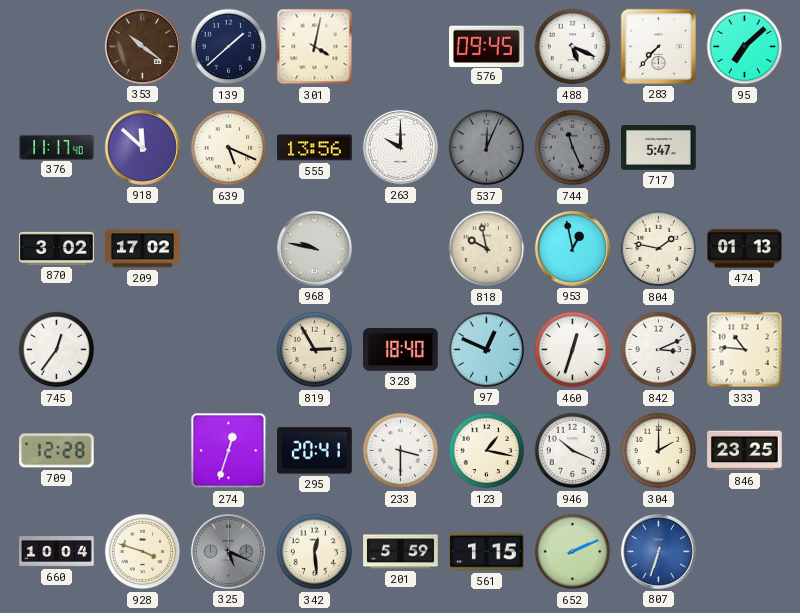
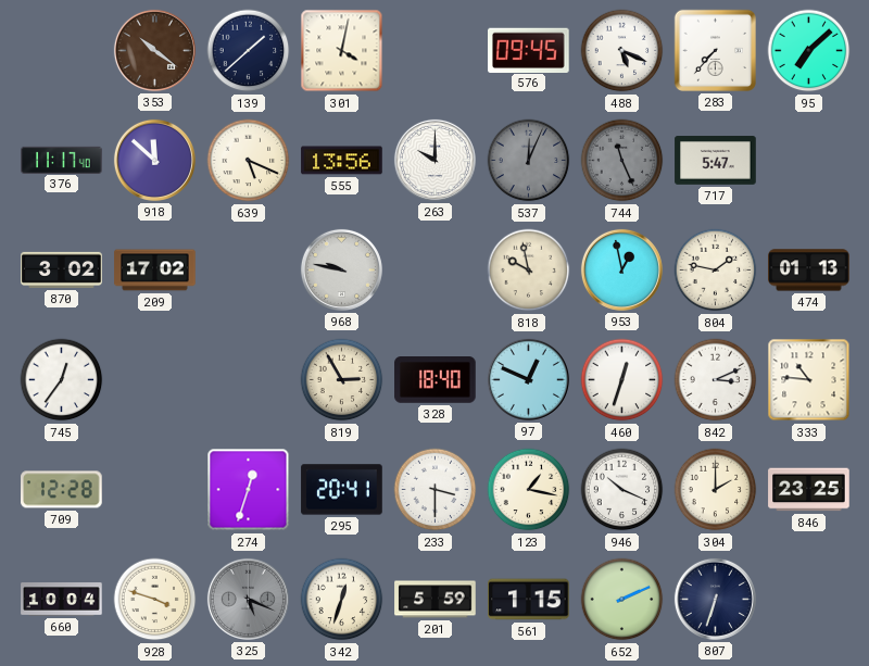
342: 12:29 -> 12:33
807 dial: blue -> navy
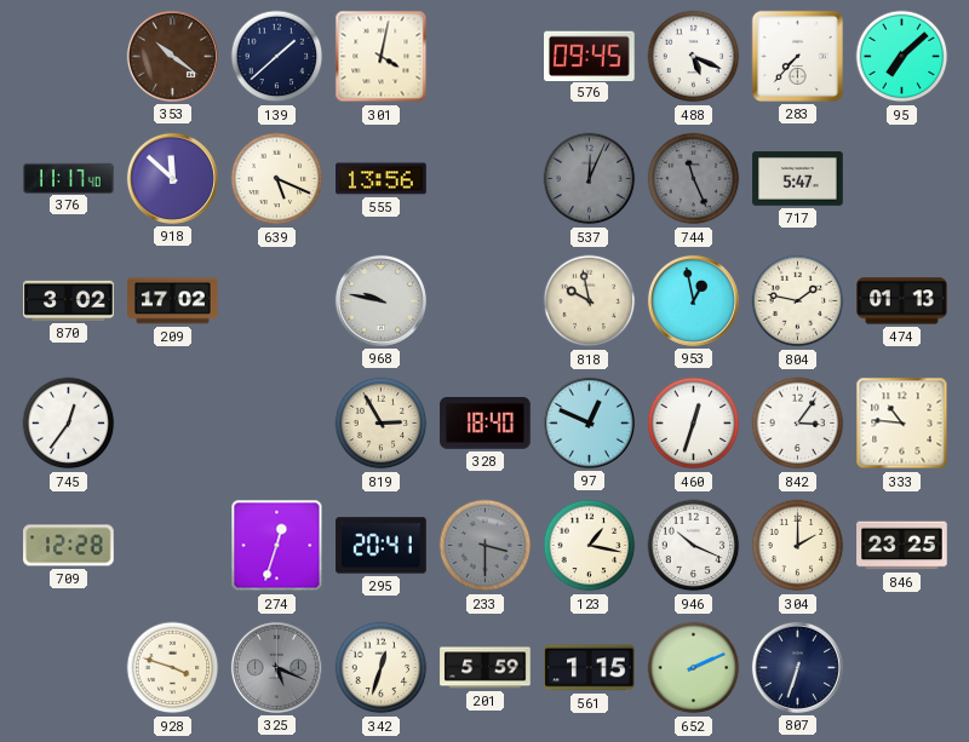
263: 10:00 -> none
842: 3:11 -> 3:06
233 dial: white -> grey
660: 10:04 -> none
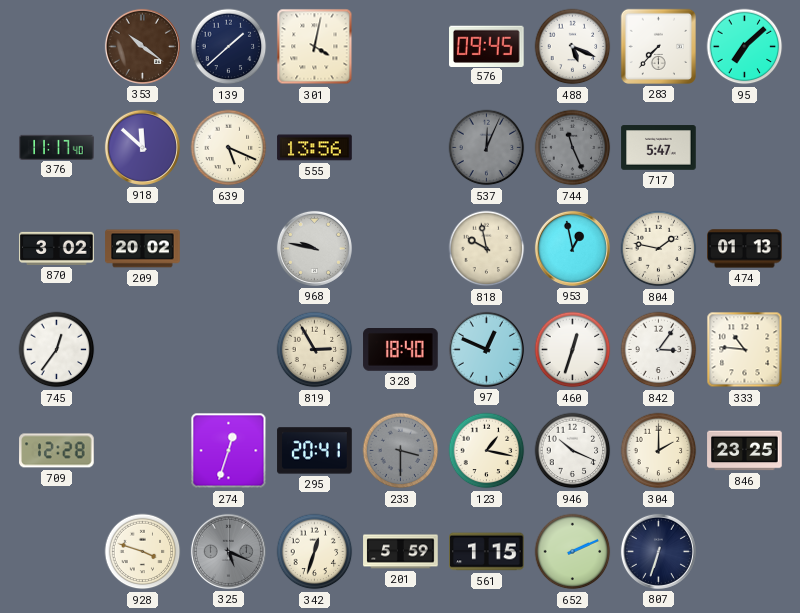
209: 17:02 -> 20:02
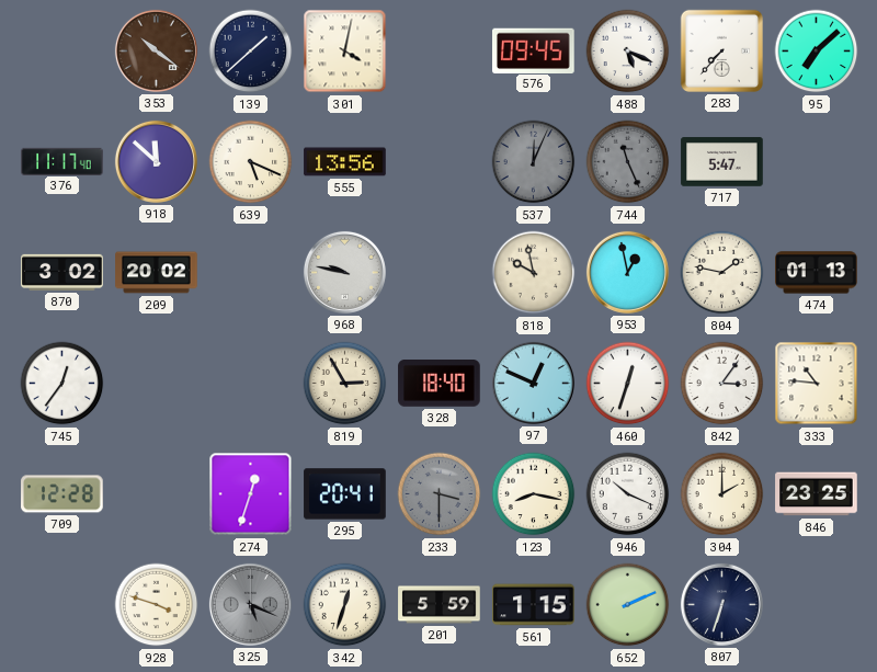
123: 1:17 -> 8:17
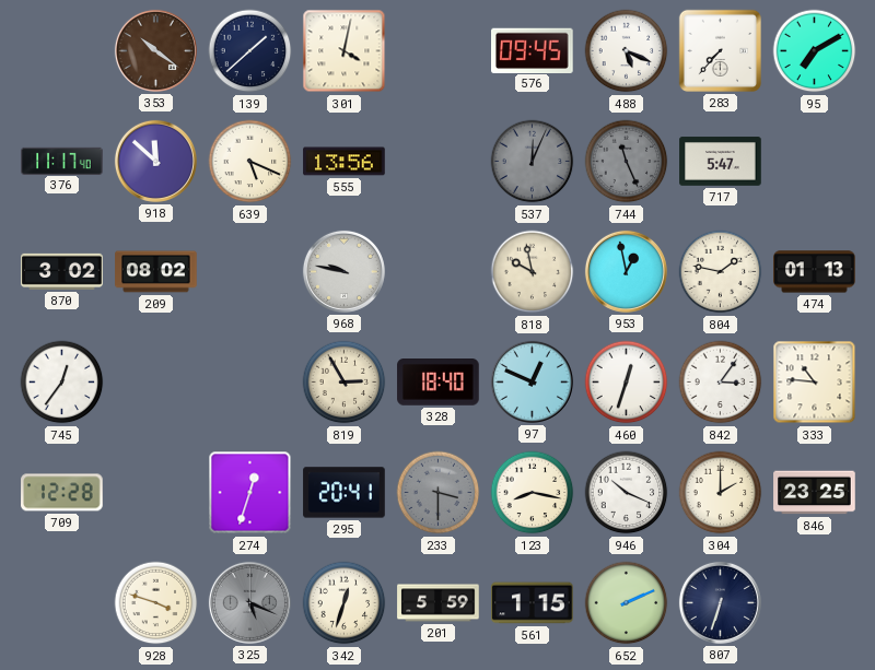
95: 7:08 -> 7:10
209: 20:02 -> 08:02
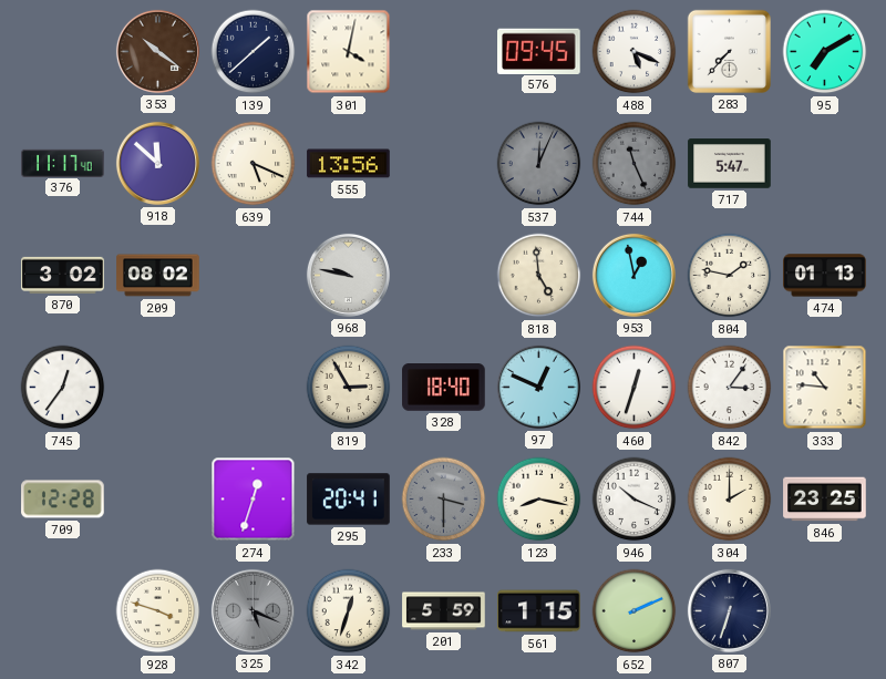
818: 9:58 -> 4:59
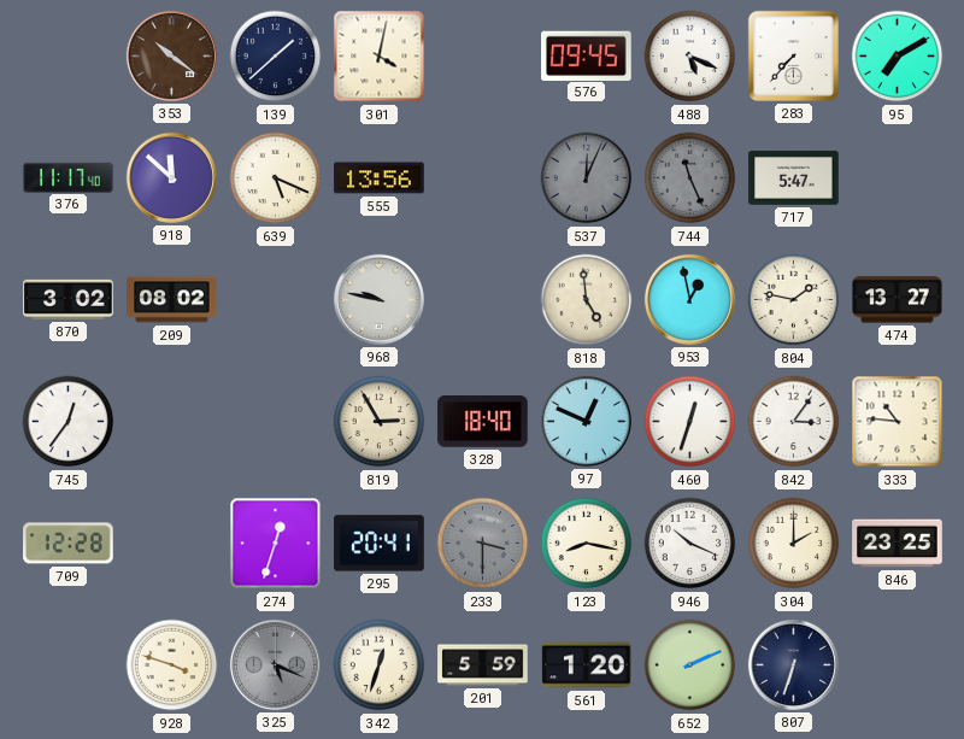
474: 01:13 -> 13:27
561: 1:15 -> 1:20
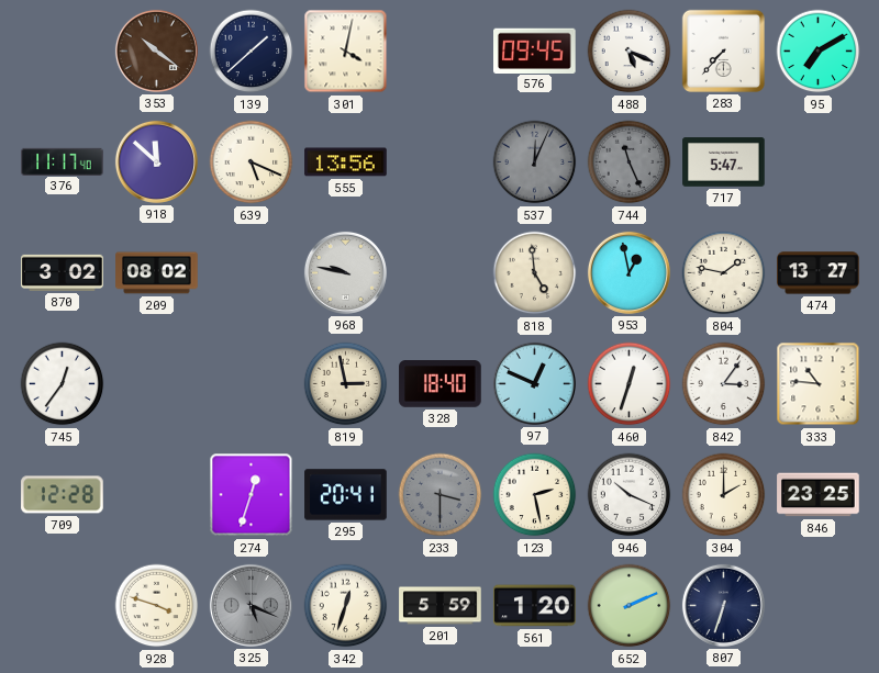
819: 2:55 -> 2:58
123: 8:17 -> 2:28
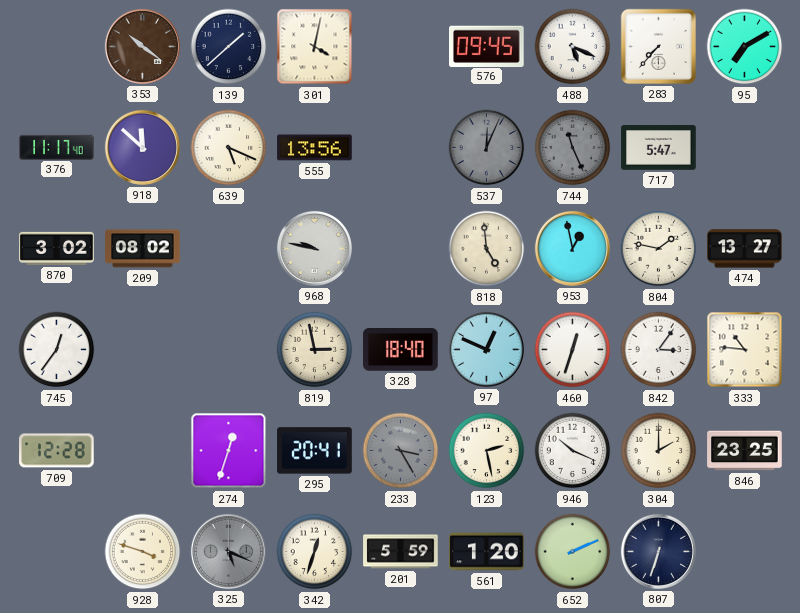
233: 3:30 -> 3:25
